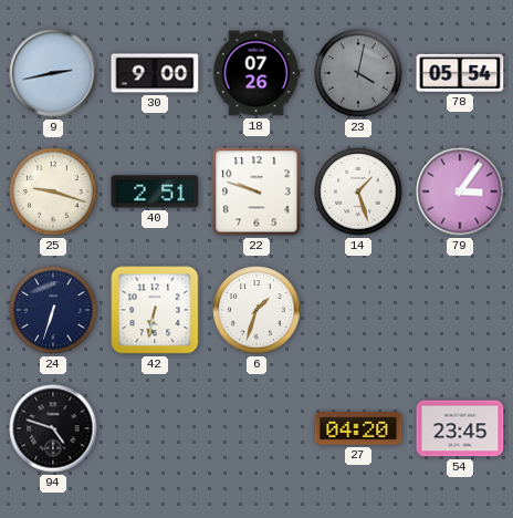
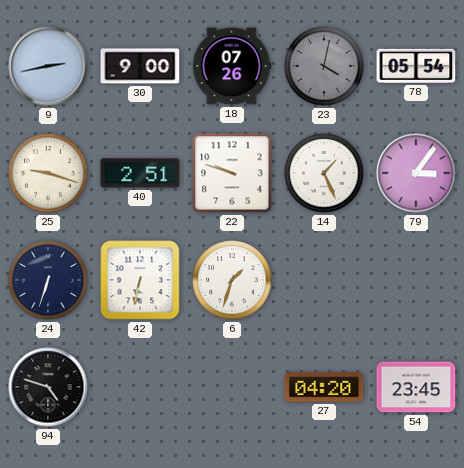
14: 1:27 -> 1:26
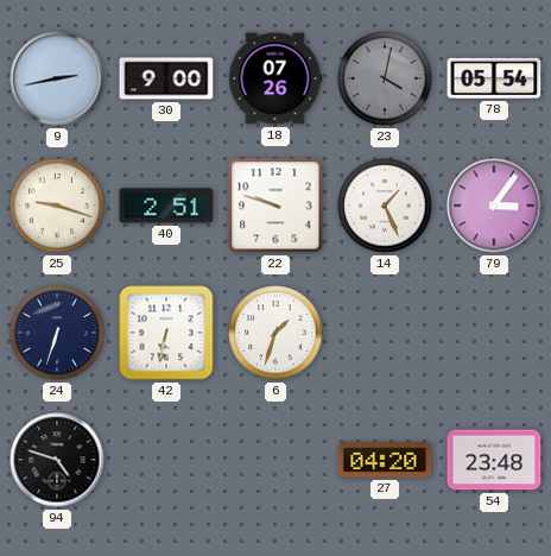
54: 23:45 -> 23:48
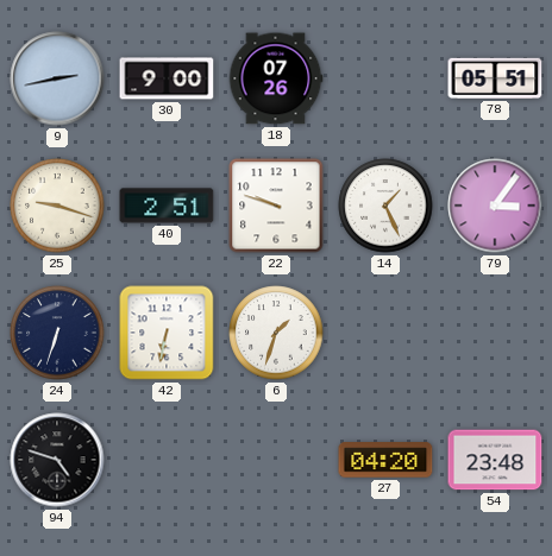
23: 4:02 -> none
78: 05:54 -> 05:51
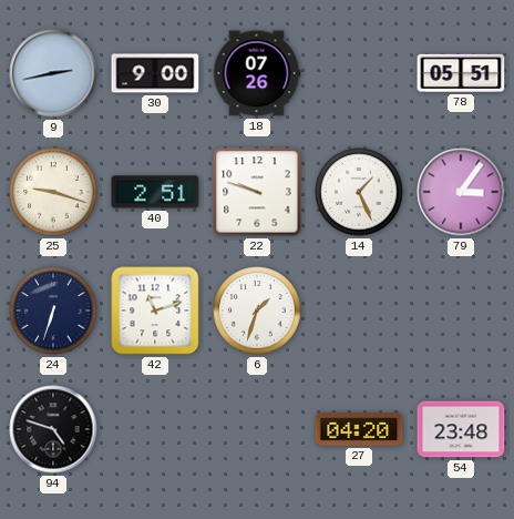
42: 6:32 -> 11:12
